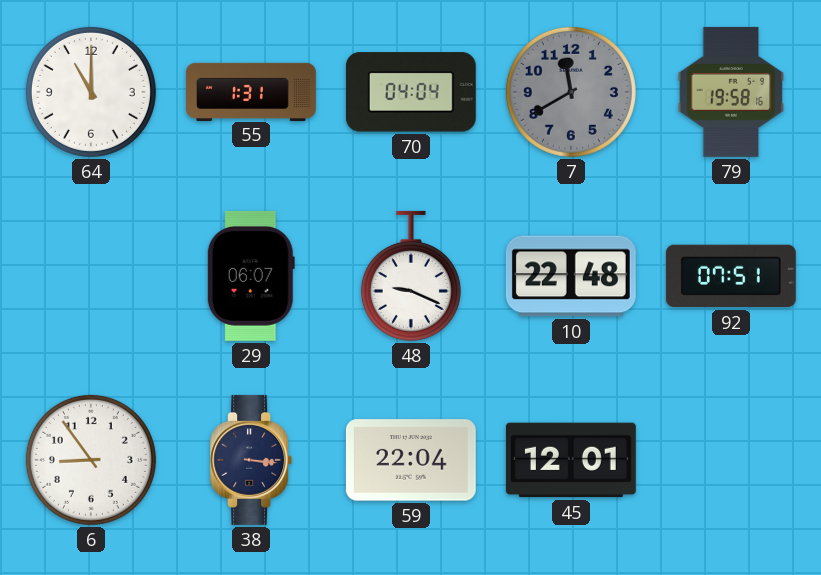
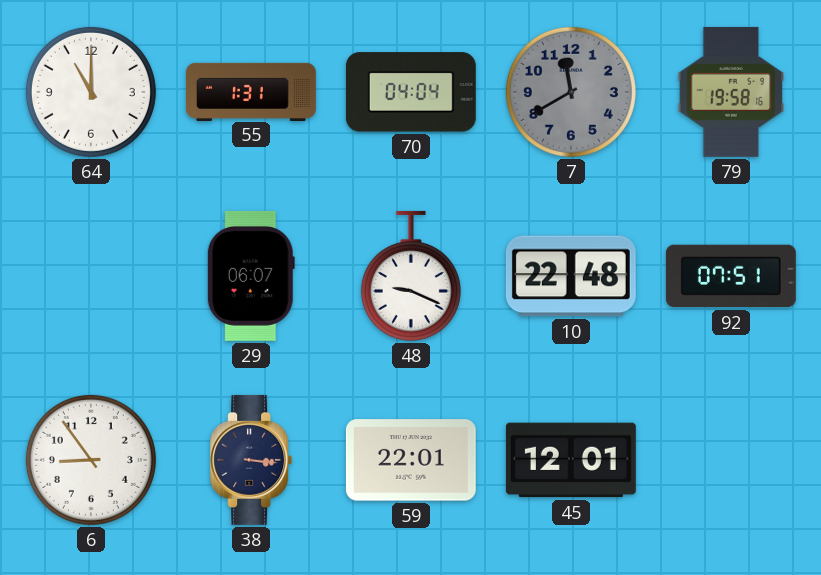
59: 22:04 -> 22:01
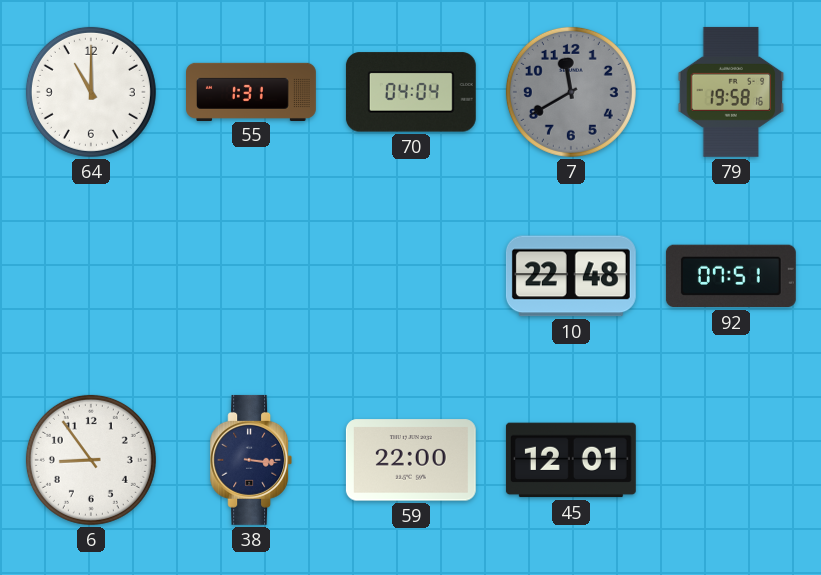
29: 06:07 -> none
48: 9:19 -> none
59: 22:01 -> 22:00
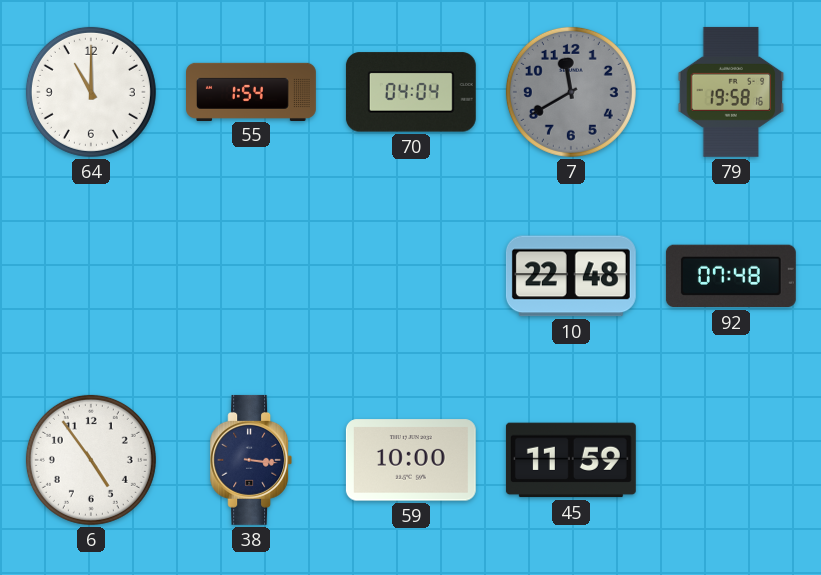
55: 1:31 -> 1:54
92: 07:51 -> 07:48
6: 8:54 -> 4:54
59: 22:00 -> 10:00
45: 12:01 -> 11:59
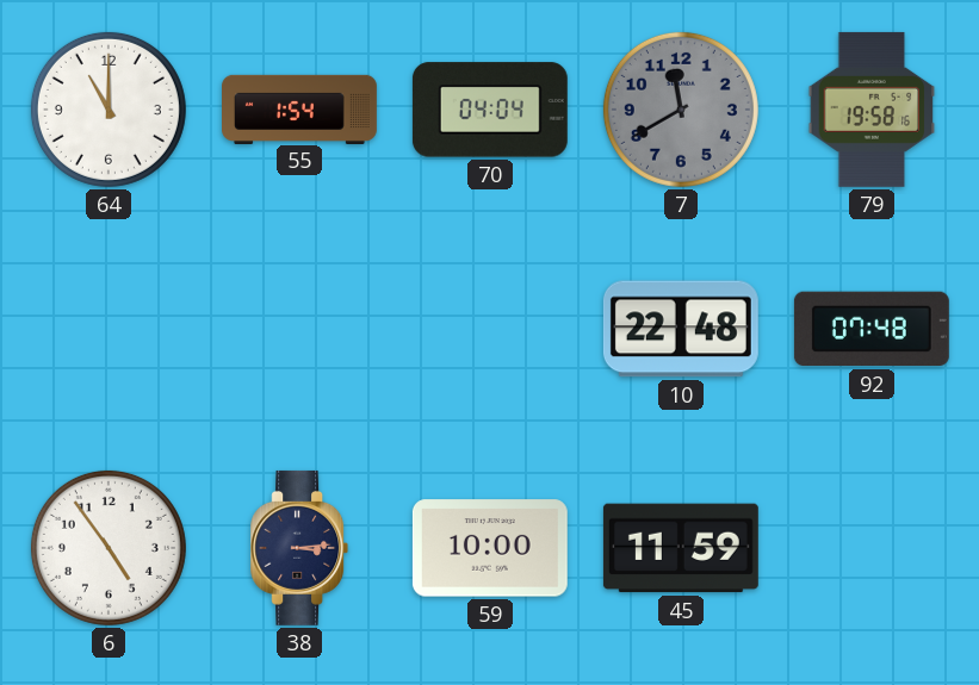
38: 3:16 -> 3:14
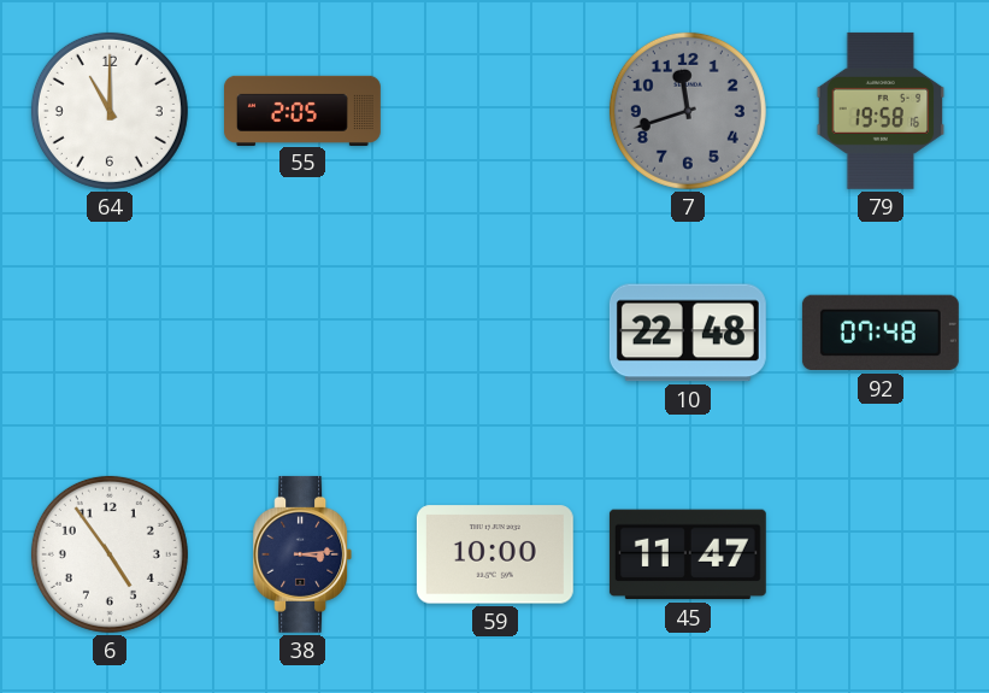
55: 1:54 -> 2:05
70: 04:04 -> none
7: 11:40 -> 11:42
45: 11:59 -> 11:47
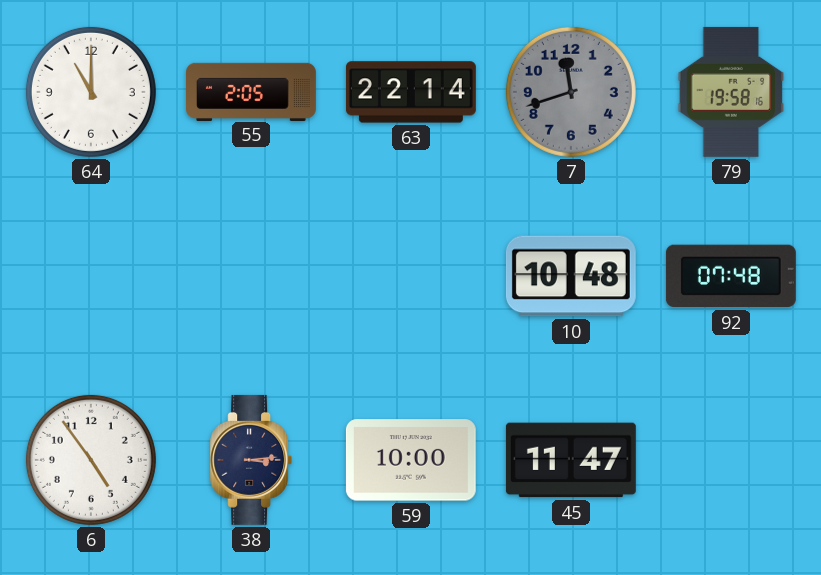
63: none -> 22:14
10: 22:48 -> 10:48
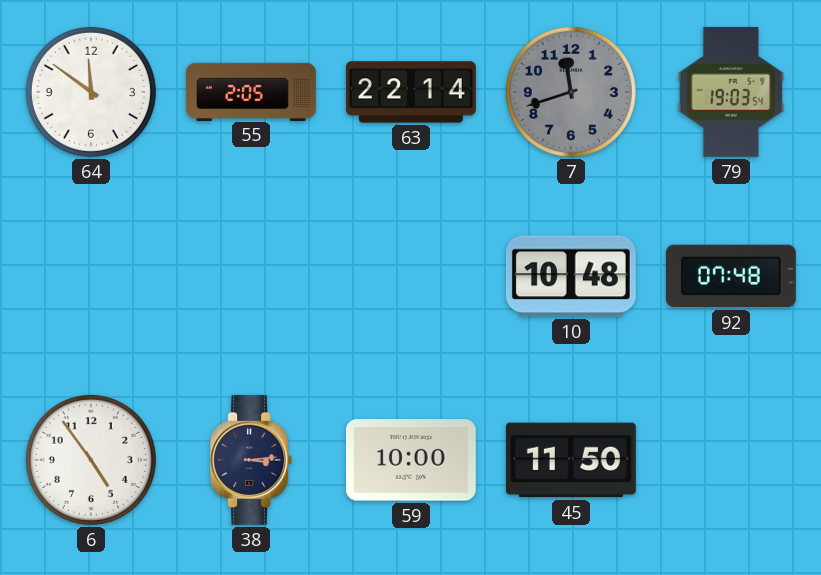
64: 11:00 -> 11:51
79: 19:58 -> 19:03
45: 11:47 -> 11:50
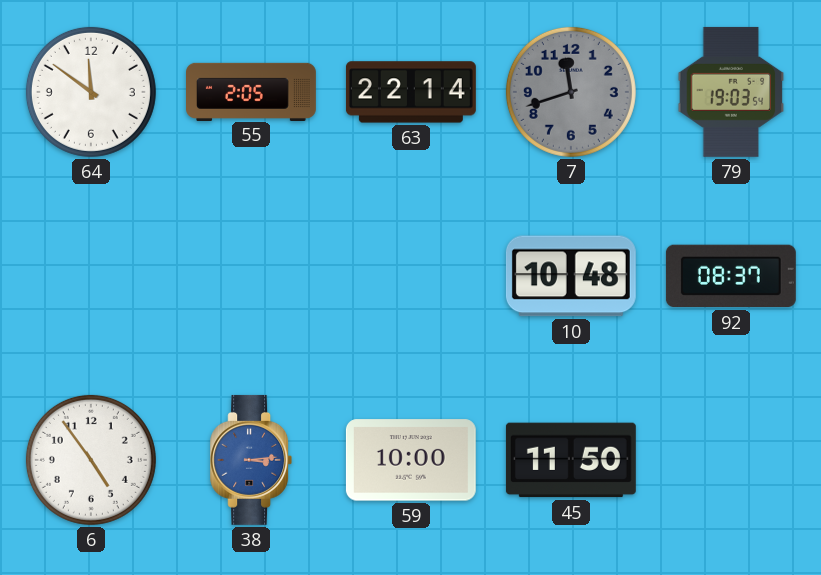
92: 07:48 -> 08:37
38 dial: navy -> blue
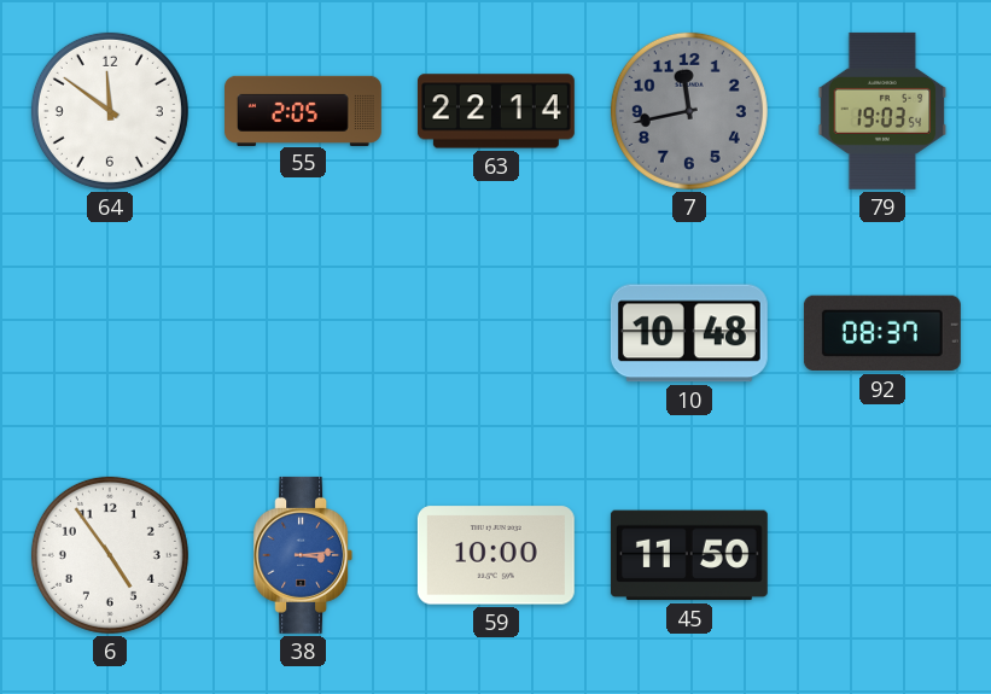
7: 11:42 -> 11:43
